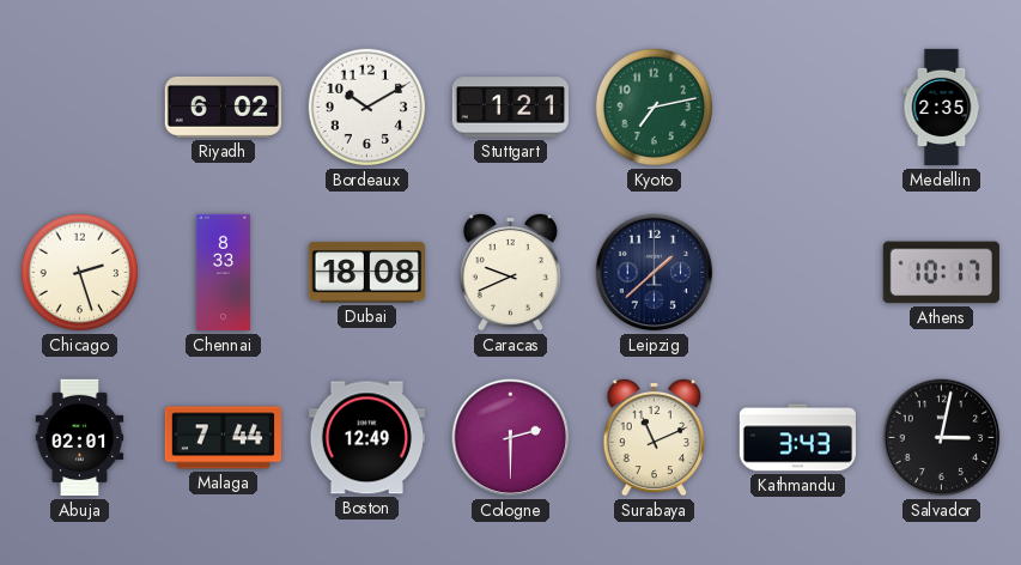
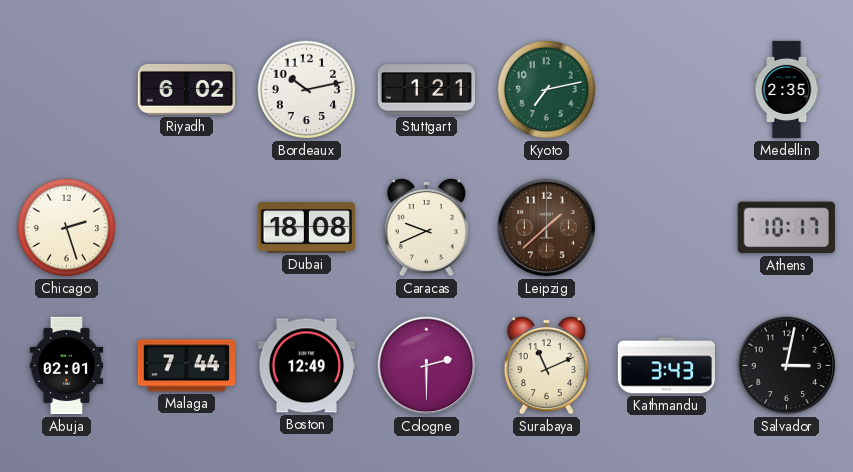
Bordeaux: 10:10 -> 10:13
Chennai: 8:33 -> none
Leipzig dial: navy -> brown
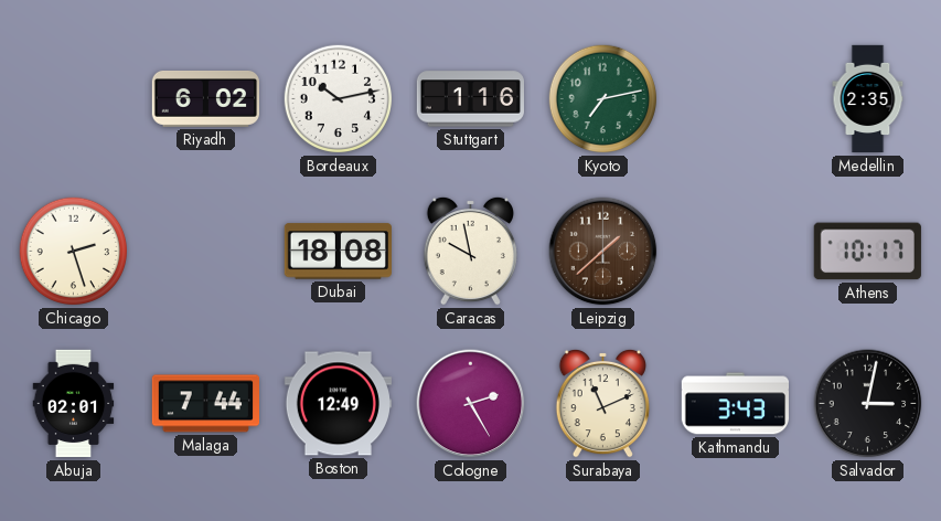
Stuttgart: 1:21 -> 1:16
Caracas: 9:41 -> 9:58
Cologne: 2:30 -> 2:25
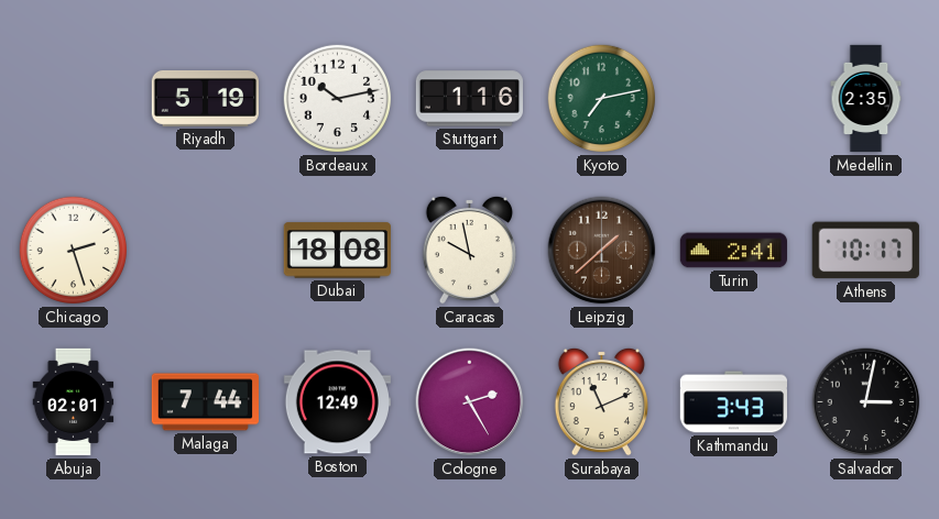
Riyadh: 6:02 -> 5:19
Turin: none -> 2:41
